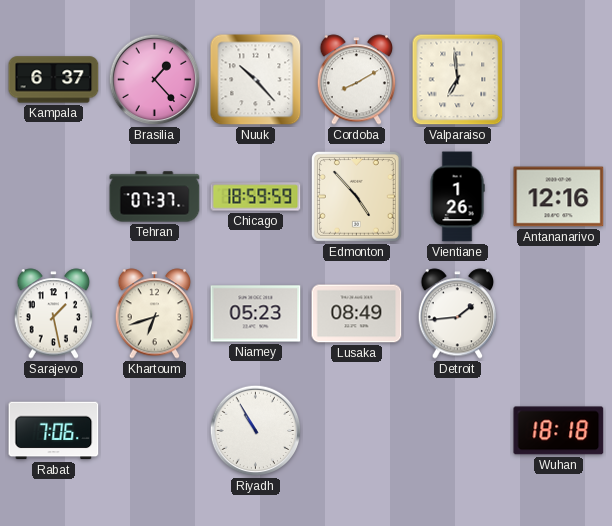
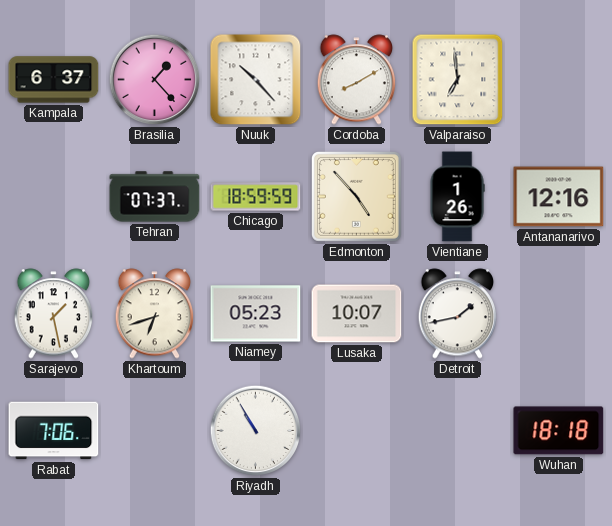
Lusaka: 08:49 -> 10:07
Detroit: 1:44 -> 1:43
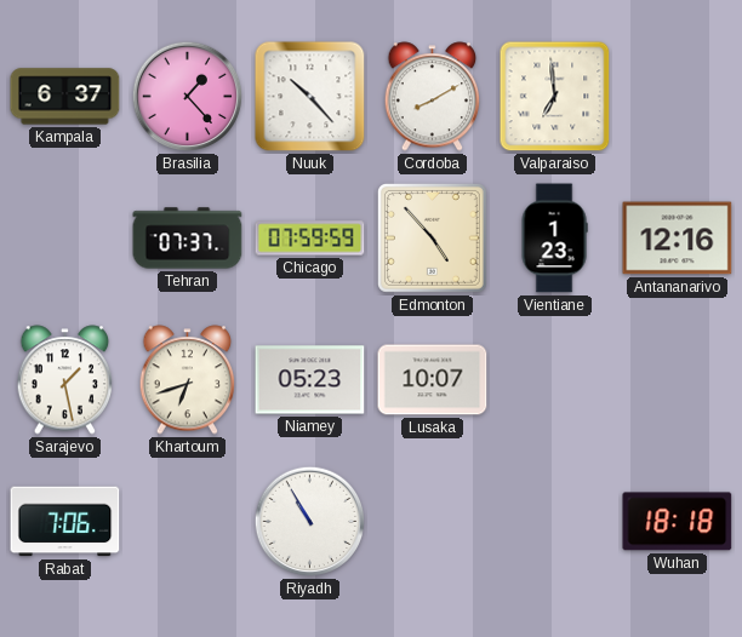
Chicago: 18:59 -> 07:59
Vientiane: 1:26 -> 1:23
Detroit: 1:43 -> none
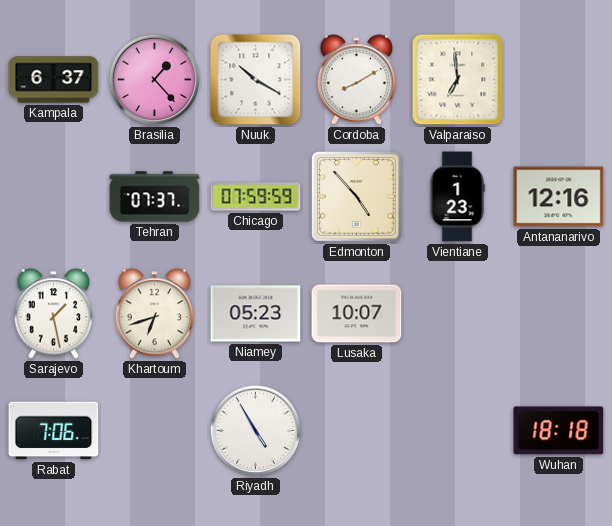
Nuuk: 10:23 -> 10:20
Riyadh: 10:55 -> 4:55
